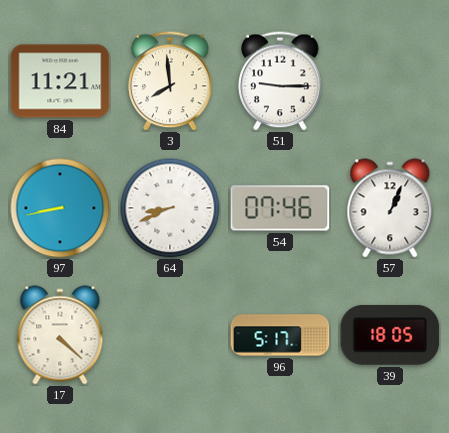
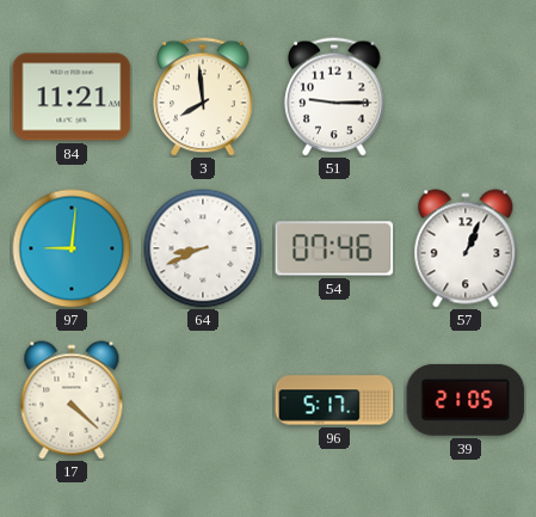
97: 8:43 -> 9:01
39: 18:05 -> 21:05
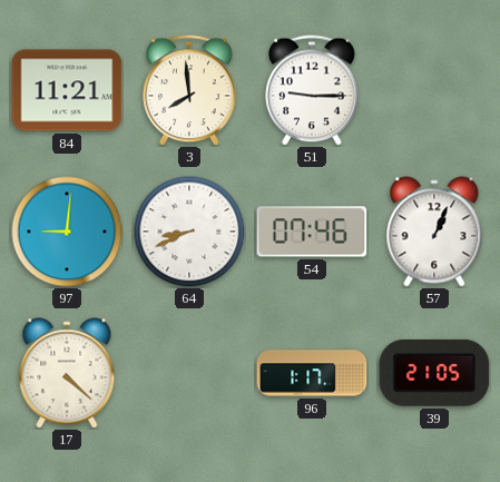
96: 5:17 -> 1:17
